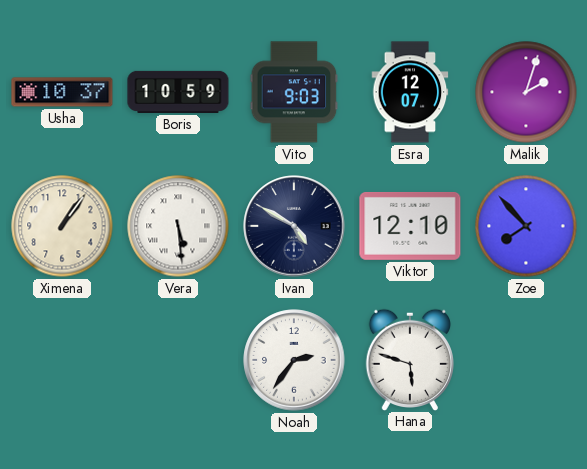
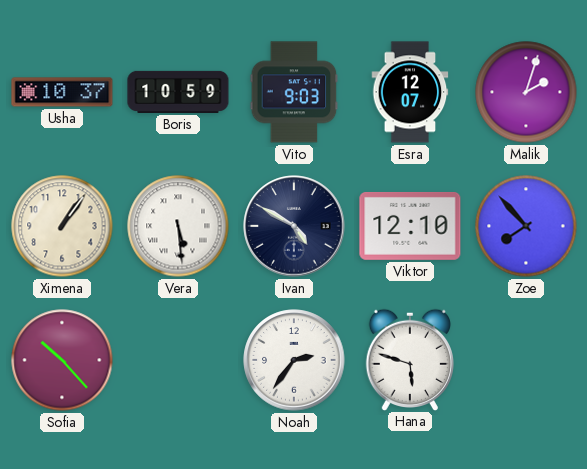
Sofia: none -> 10:23
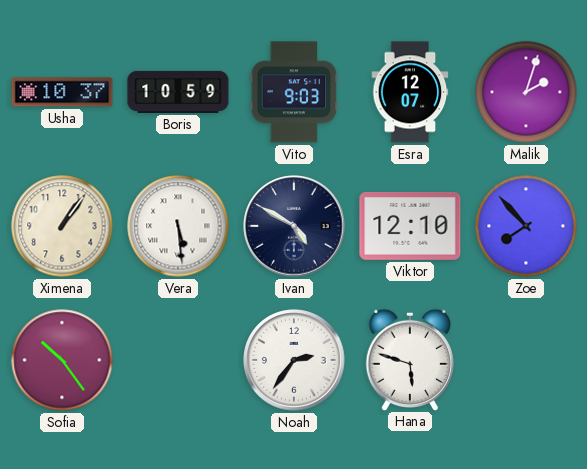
Sofia: 10:23 -> 10:24
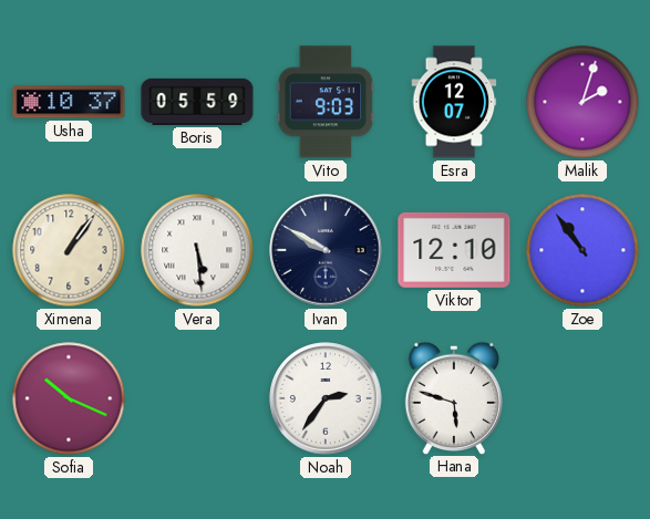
Boris: 10:59 -> 05:59
Ivan: 4:50 -> 9:50
Zoe: 7:53 -> 10:54
Sofia: 10:24 -> 10:19
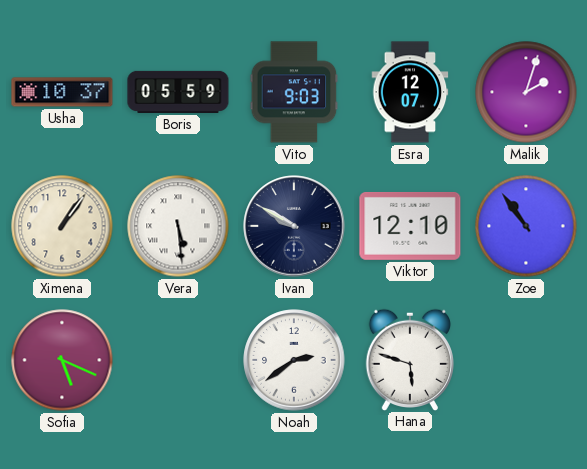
Sofia: 10:19 -> 5:19
Noah: 2:36 -> 2:39
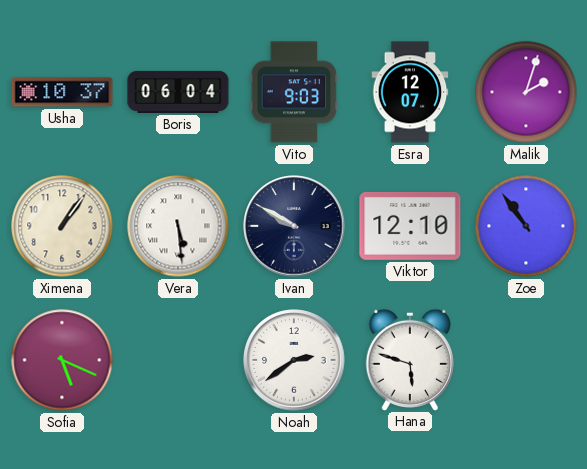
Boris: 05:59 -> 06:04
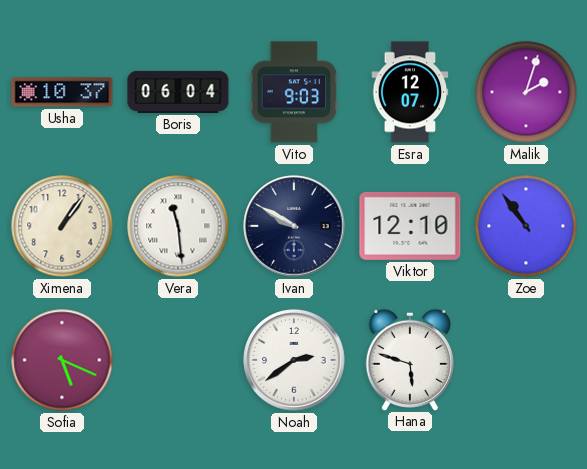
Vera: 5:29 -> 11:29
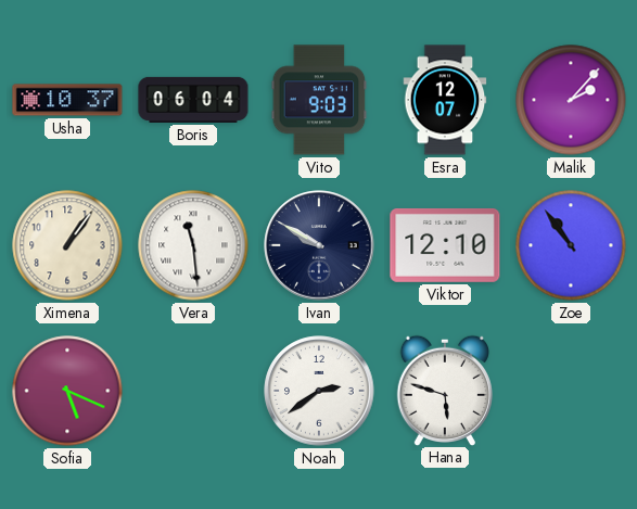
Malik: 2:03 -> 2:07
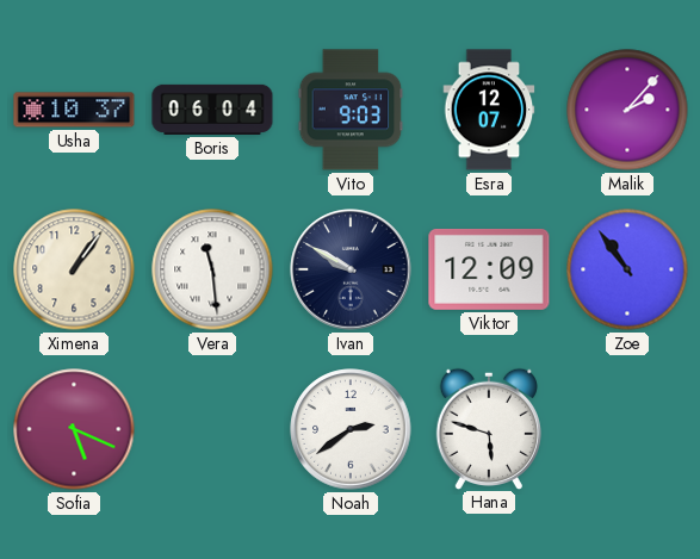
Viktor: 12:10 -> 12:09
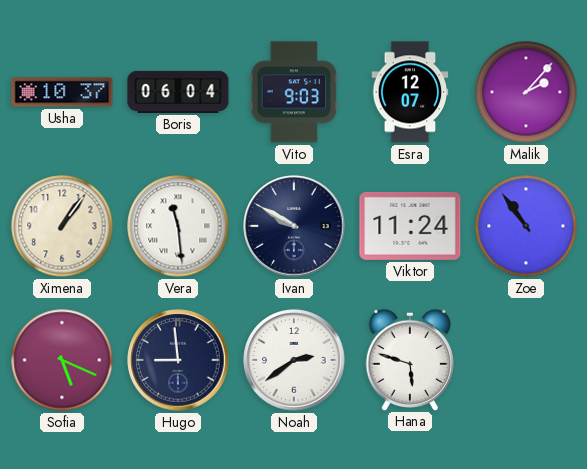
Viktor: 12:09 -> 11:24
Hugo: none -> 8:59
